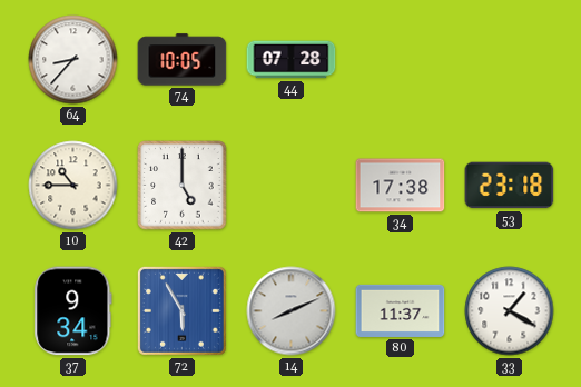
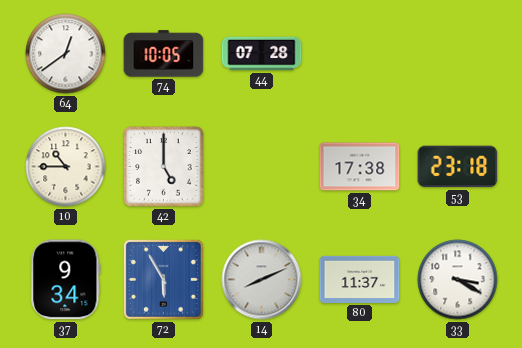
64: 8:37 -> 12:39
33: 1:20 -> 3:20
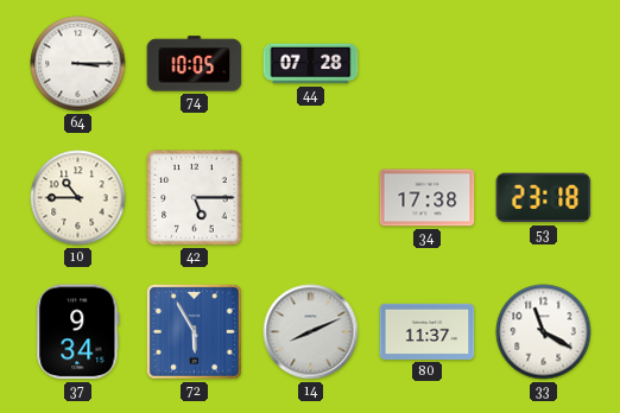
64: 12:39 -> 3:15
42: 5:00 -> 5:15
33: 3:20 -> 11:20
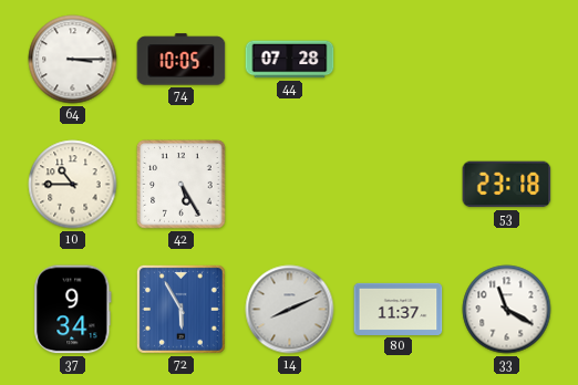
42: 5:15 -> 5:25
34: 17:38 -> none
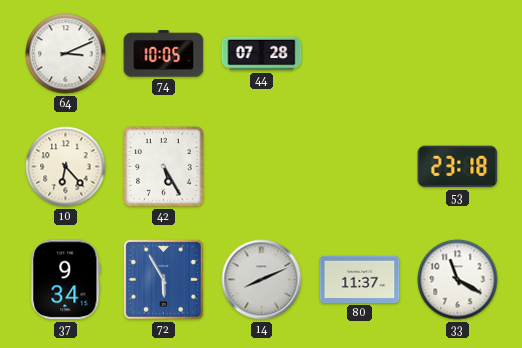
64: 3:15 -> 3:11
10: 10:45 -> 6:23
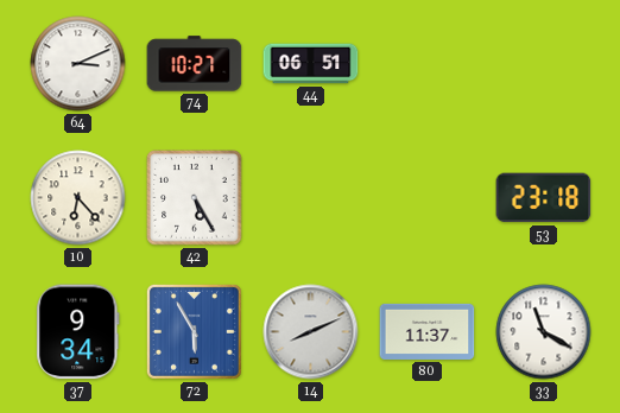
74: 10:05 -> 10:27
44: 07:28 -> 06:51
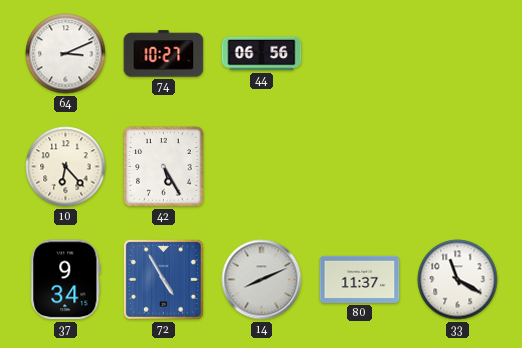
44: 06:51 -> 06:56
53: 23:18 -> none
72: 5:55 -> 4:55
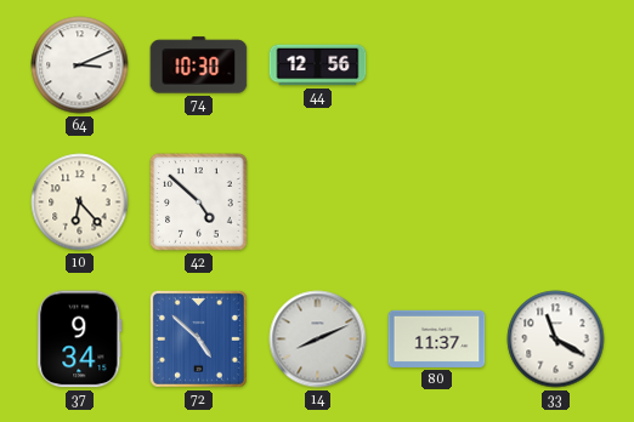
74: 10:27 -> 10:30
44: 06:56 -> 12:56
42: 5:25 -> 4:52
72: 4:55 -> 4:52
